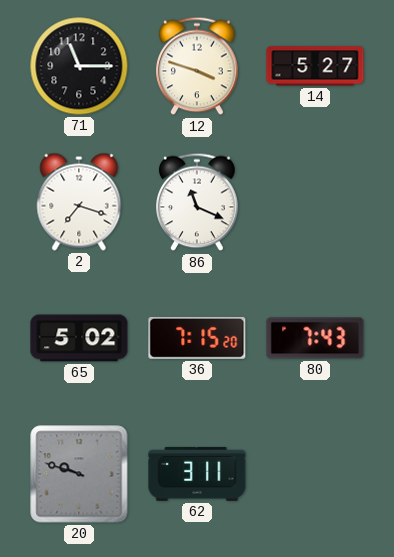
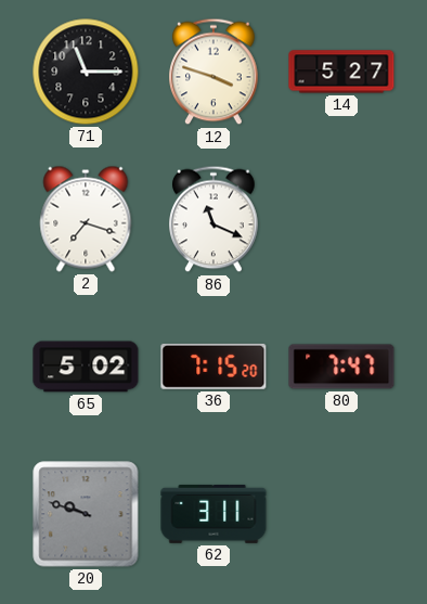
80: 7:43 -> 7:47
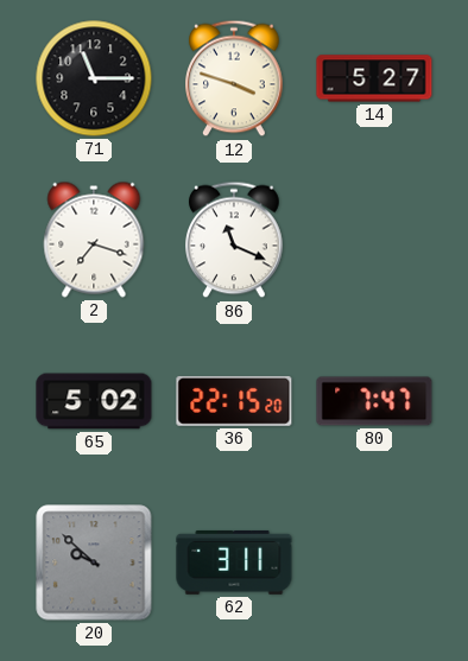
36: 7:15 -> 22:15
20: 9:48 -> 9:52
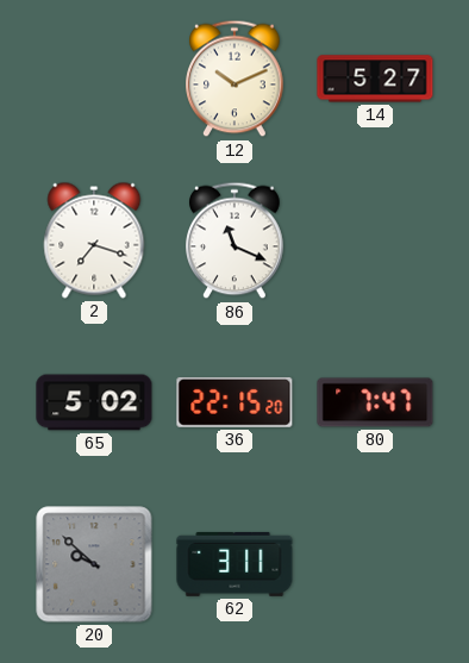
71: 11:15 -> none
12: 3:48 -> 10:11
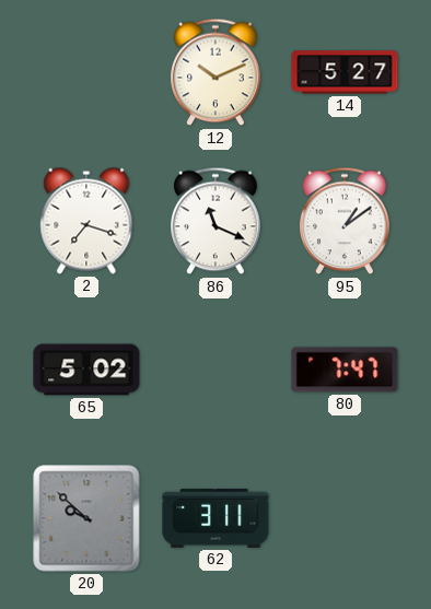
95: none -> 1:09
36: 22:15 -> none
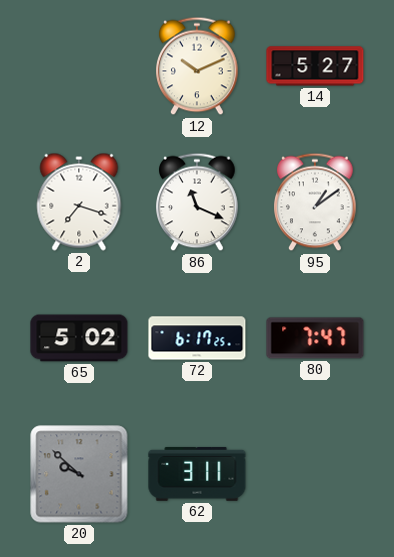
72: none -> 6:17
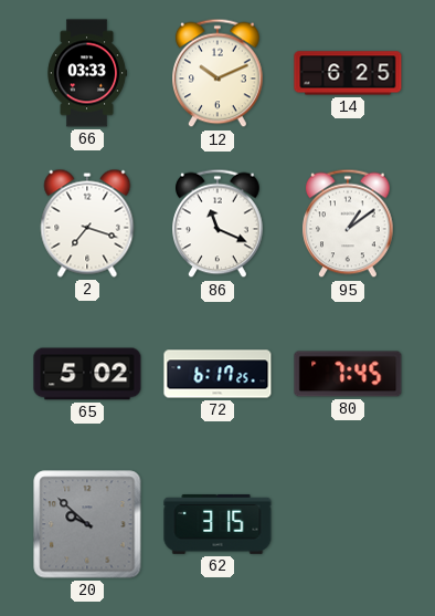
66: none -> 03:33
14: 5:27 -> 6:25
80: 7:47 -> 7:45
62: 3:11 -> 3:15
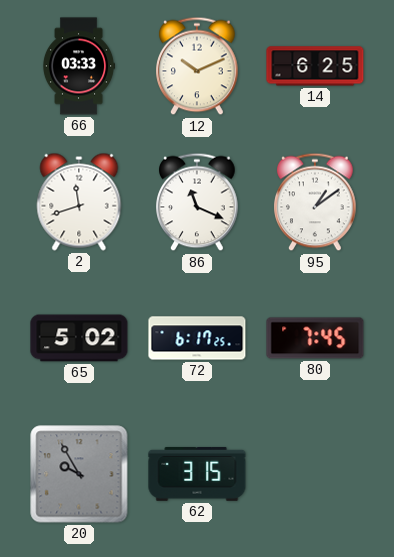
2: 7:18 -> 11:42
20: 9:52 -> 9:55
